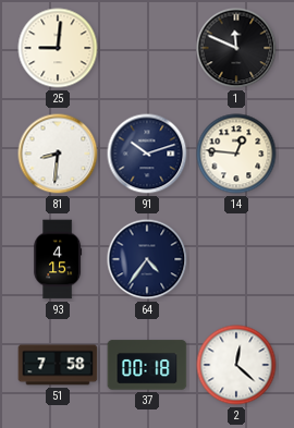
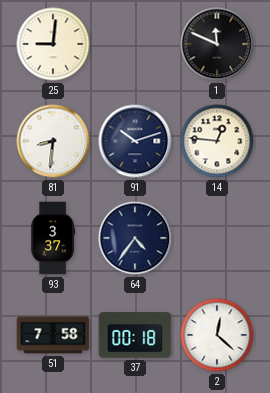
93: 4:15 -> 3:37
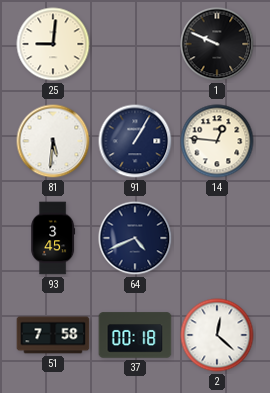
1: 11:49 -> 9:49
81: 8:31 -> 5:31
91: 10:12 -> 1:05
93: 3:37 -> 3:45
64: 4:36 -> 4:41
